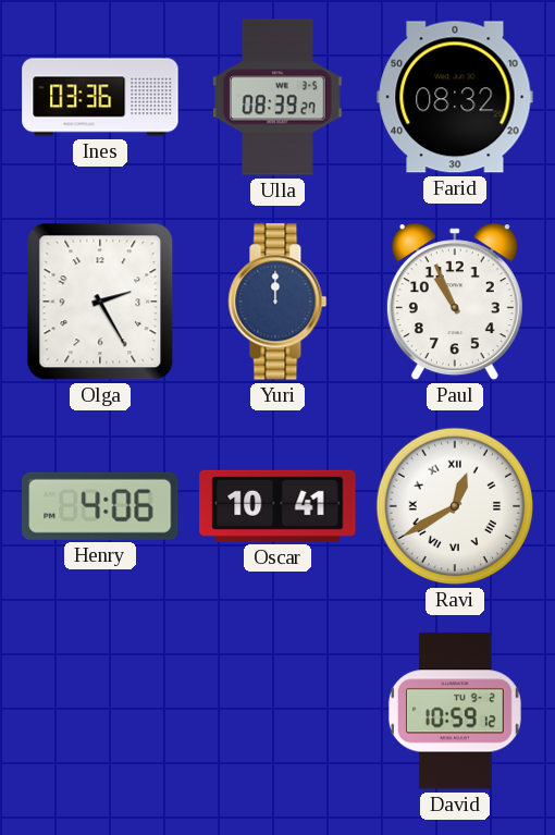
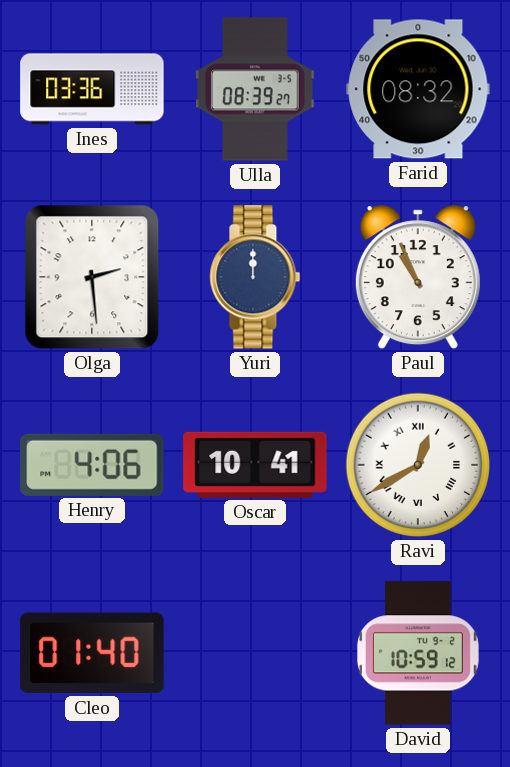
Olga: 2:25 -> 2:29
Cleo: none -> 01:40
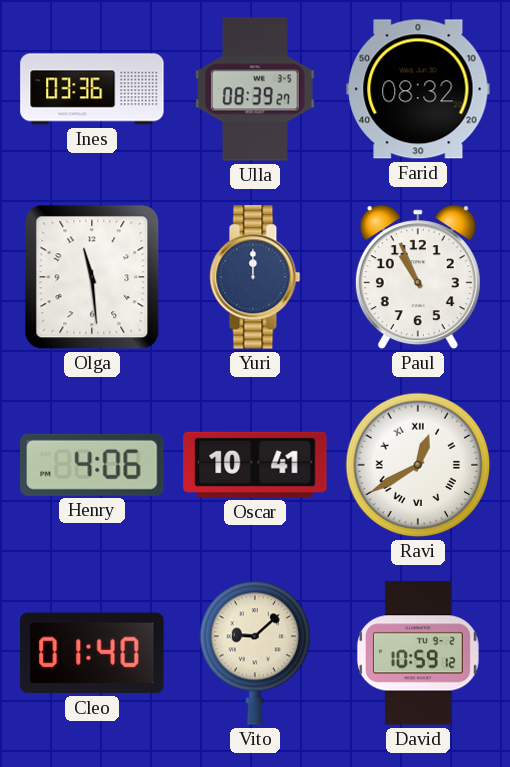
Olga: 2:29 -> 11:29
Vito: none -> 9:08
